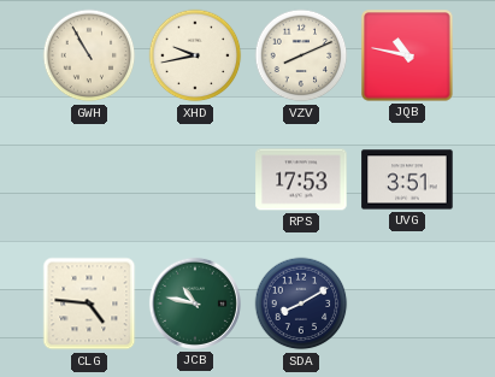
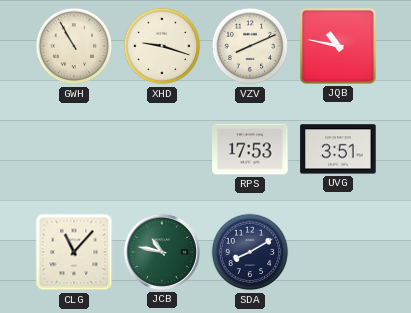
XHD: 9:43 -> 9:18
CLG: 4:46 -> 11:07
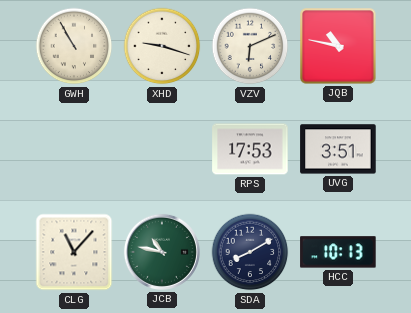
VZV: 8:11 -> 6:11
HCC: none -> 10:13
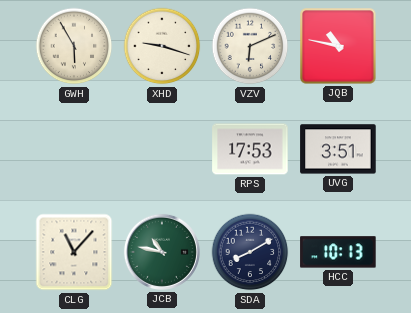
GWH: 10:55 -> 5:55
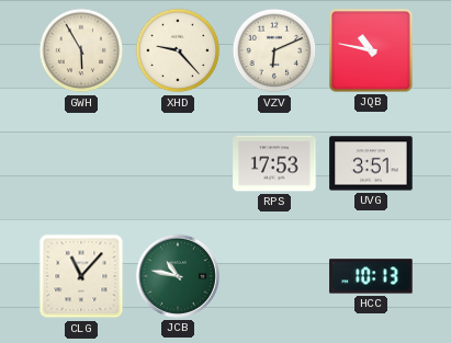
XHD: 9:18 -> 9:23
SDA: 8:10 -> none
